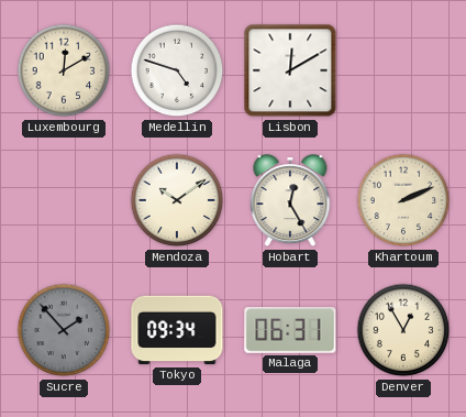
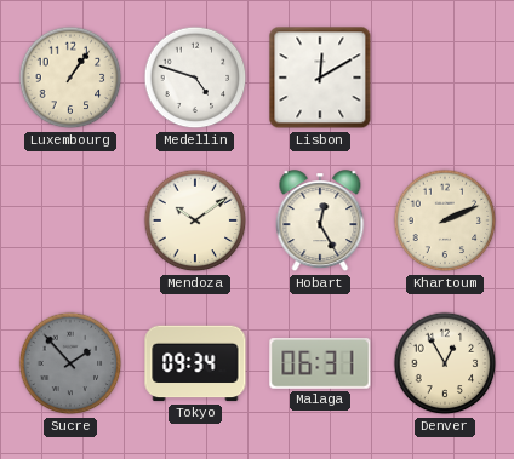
Luxembourg: 12:10 -> 1:06
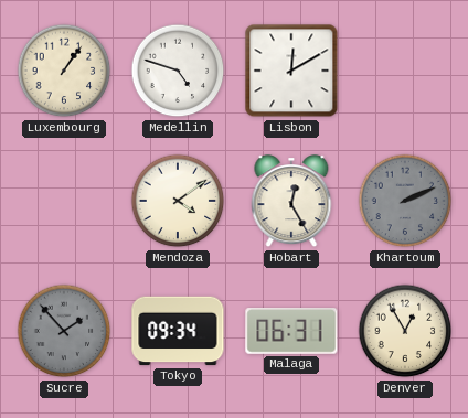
Mendoza: 10:09 -> 4:09
Khartoum dial: cream -> grey
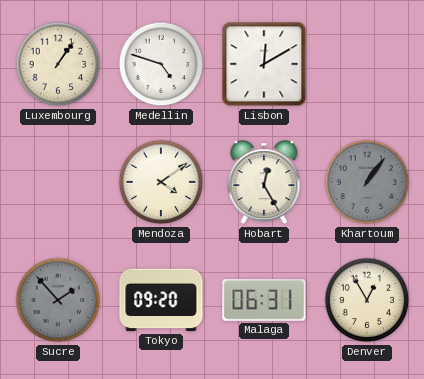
Khartoum: 2:11 -> 1:06
Tokyo: 09:34 -> 09:20
